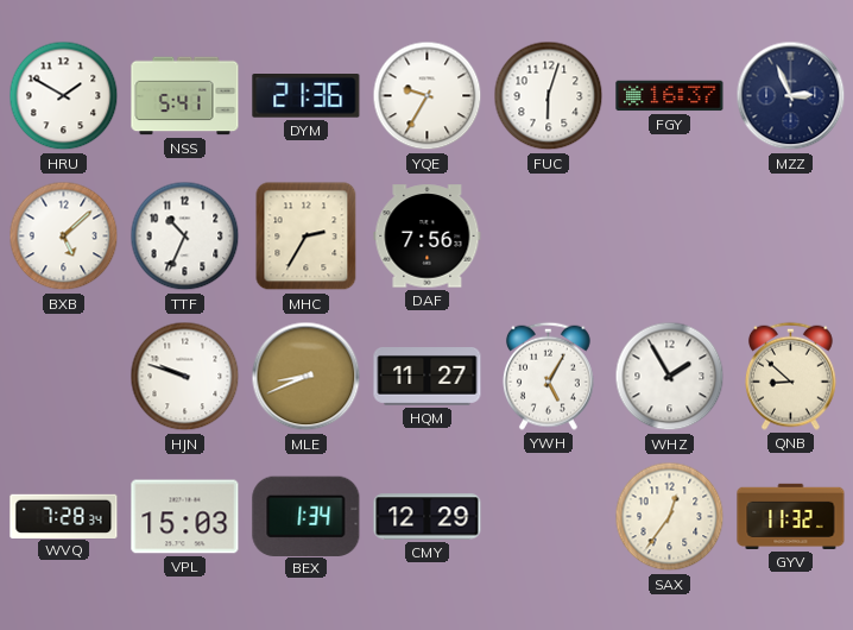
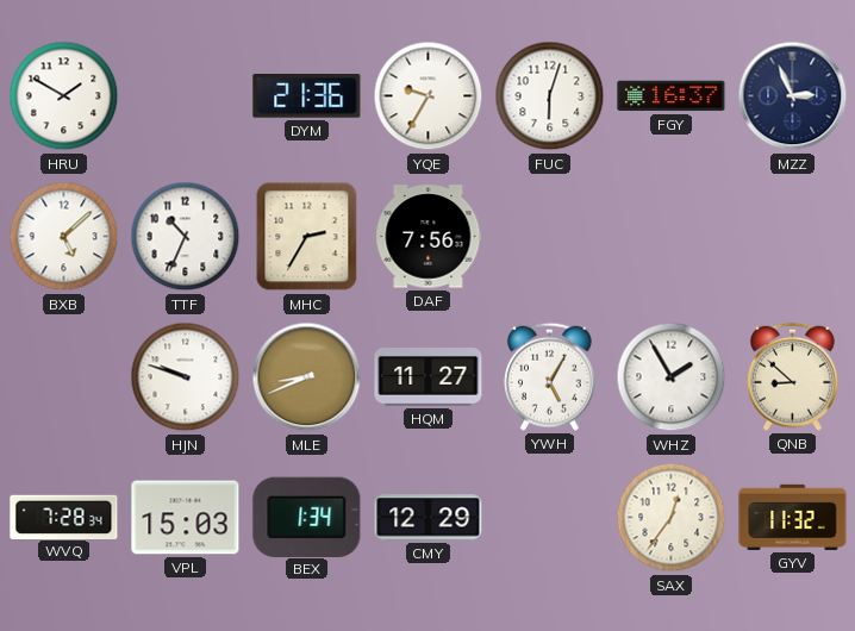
NSS: 5:41 -> none
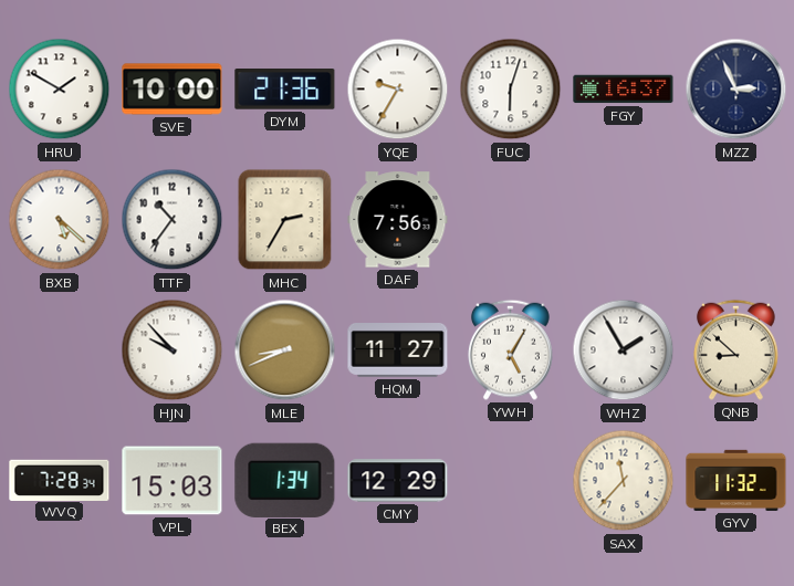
SVE: none -> 10:00
BXB: 5:08 -> 5:22
TTF: 10:34 -> 10:36
HJN: 9:48 -> 9:53
SAX: 12:36 -> 11:37
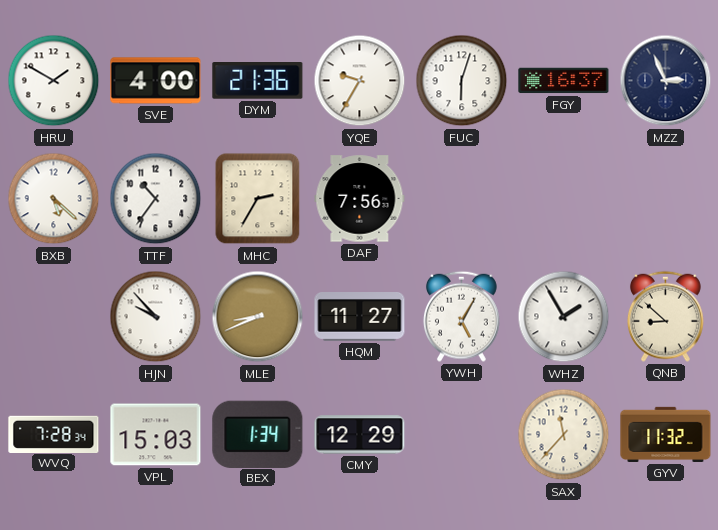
SVE: 10:00 -> 4:00
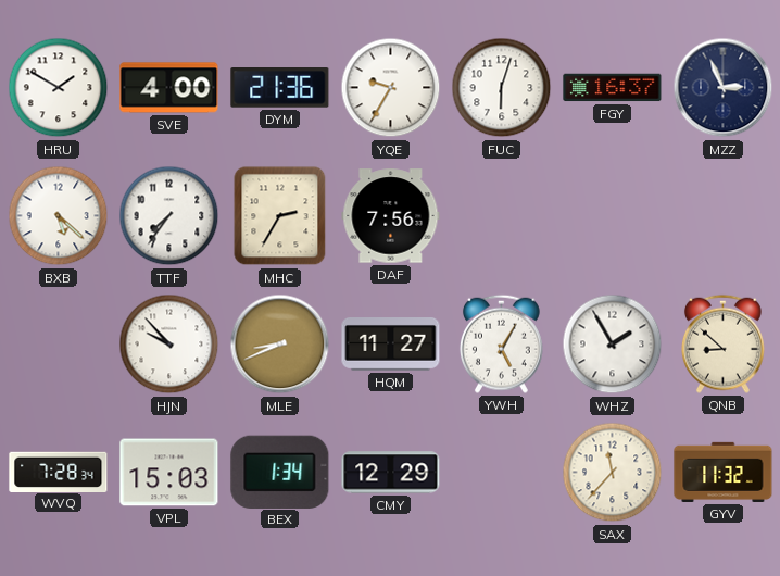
TTF: 10:36 -> 7:36
